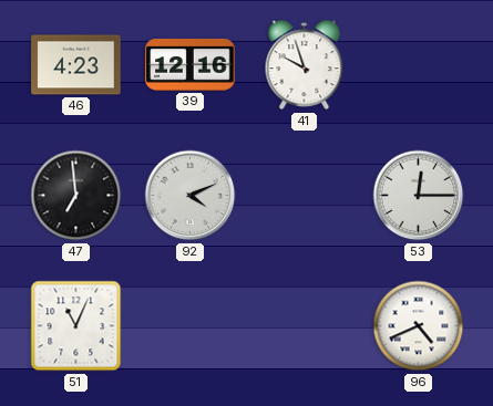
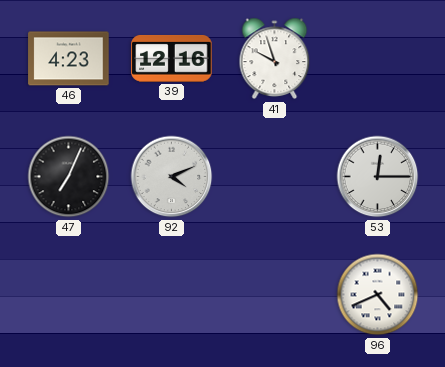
47: 6:59 -> 7:04
51: 11:04 -> none
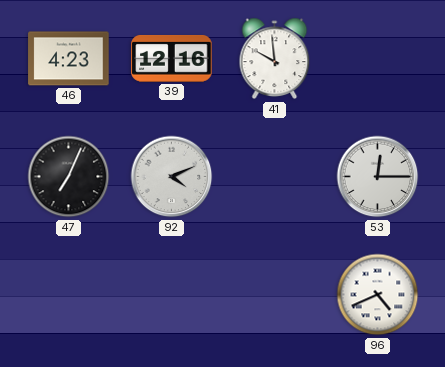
41: 9:57 -> 9:59
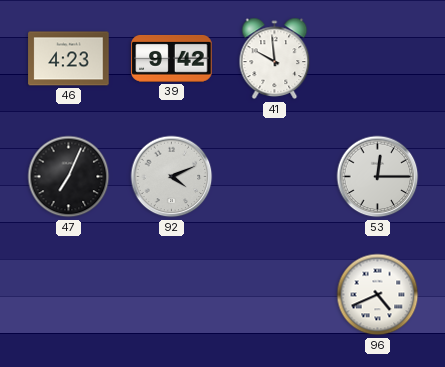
39: 12:16 -> 9:42
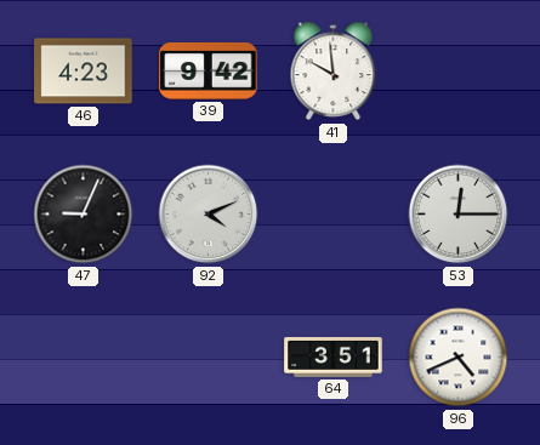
47: 7:04 -> 9:04
64: none -> 3:51
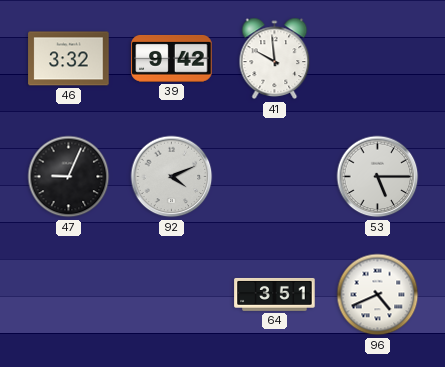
46: 4:23 -> 3:32
53: 12:15 -> 5:15
